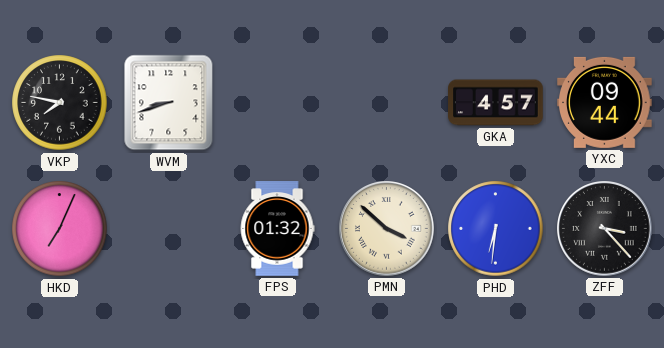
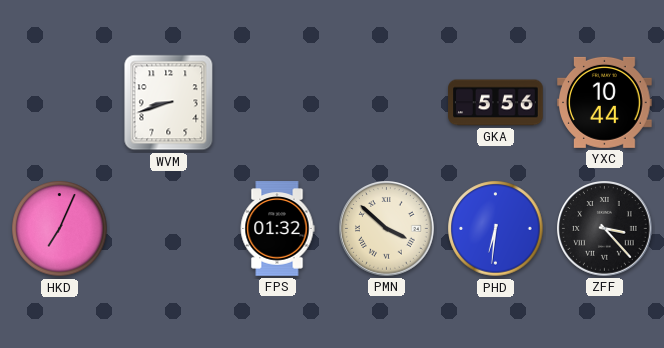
VKP: 7:47 -> none
GKA: 4:57 -> 5:56
YXC: 09:44 -> 10:44
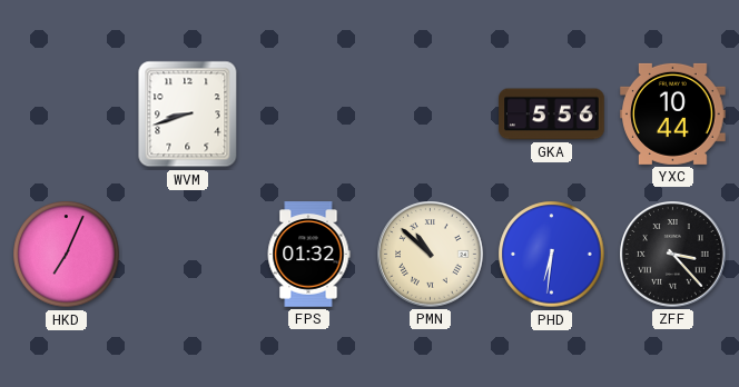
PMN: 3:52 -> 10:52
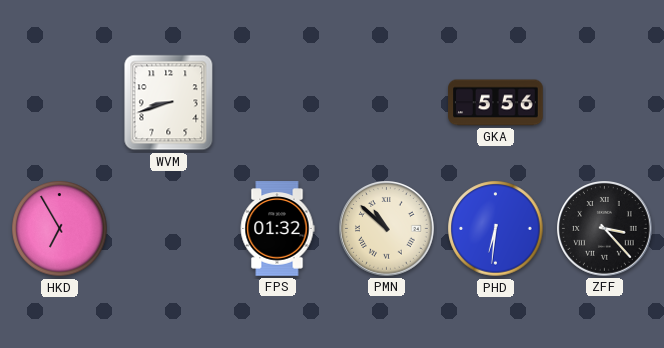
YXC: 10:44 -> none
HKD: 7:04 -> 6:55
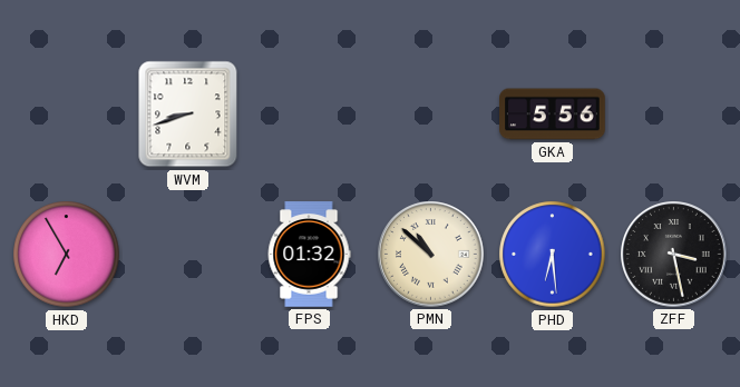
PHD: 6:31 -> 6:29
ZFF: 3:23 -> 3:28
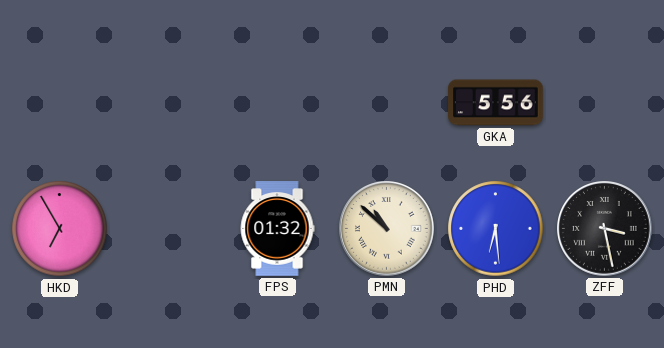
WVM: 8:42 -> none
